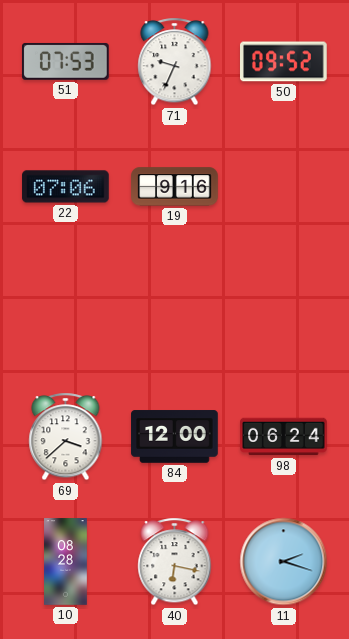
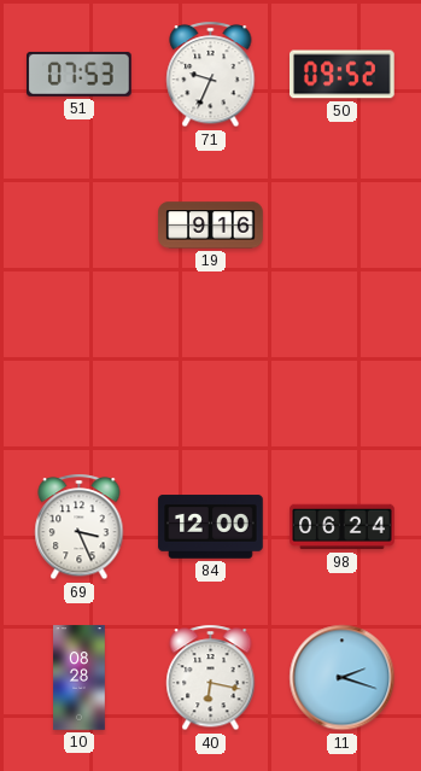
22: 07:06 -> none
69: 3:38 -> 3:26
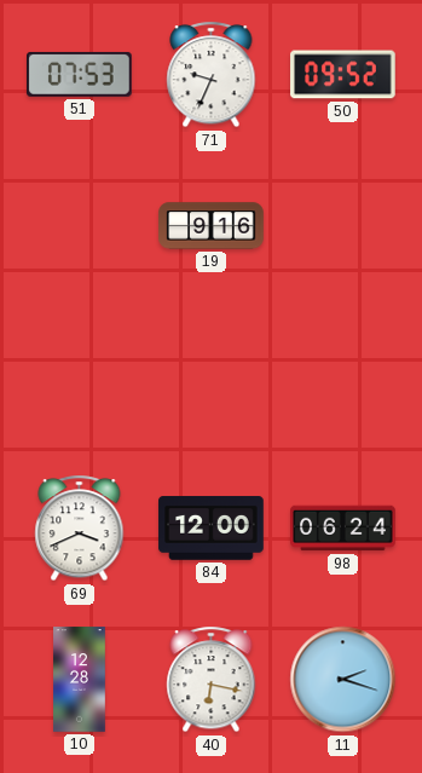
69: 3:26 -> 3:41
10: 08:28 -> 12:28
